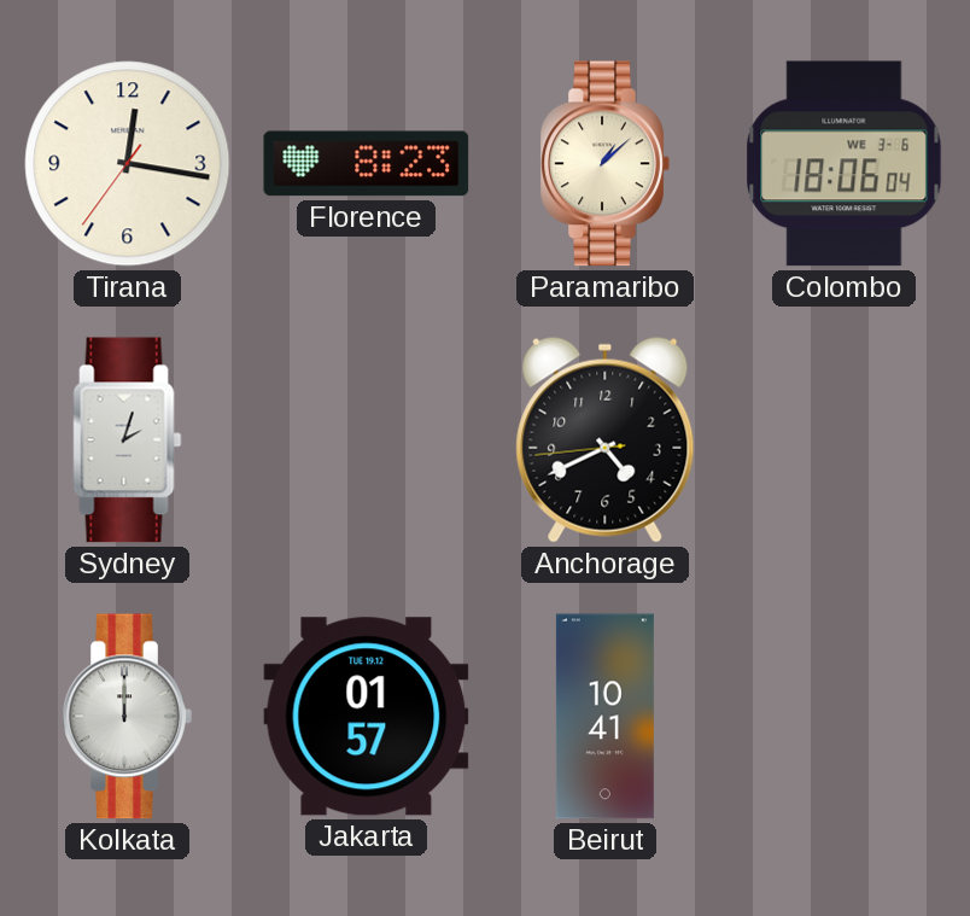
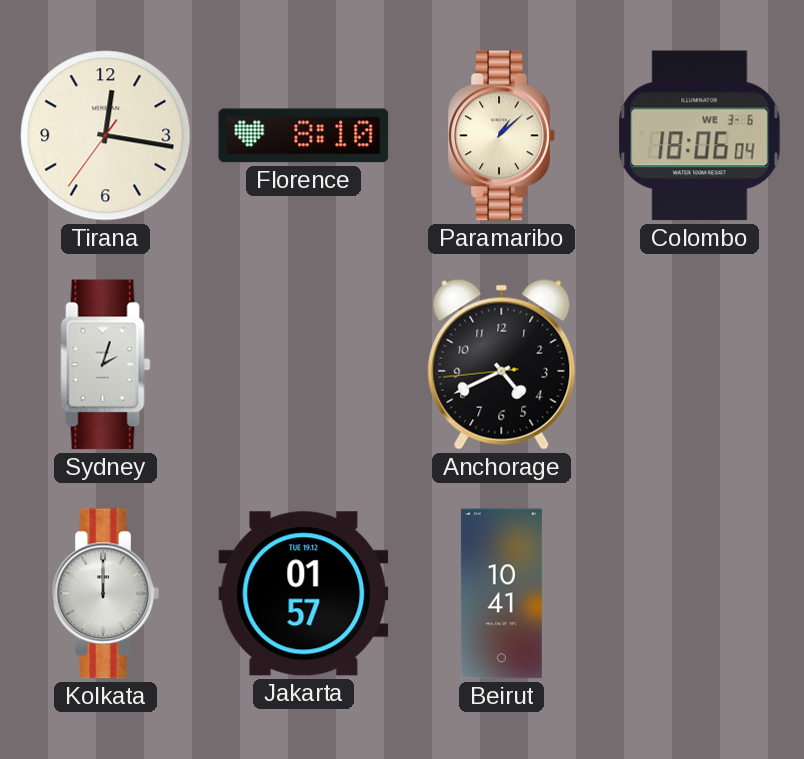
Florence: 8:23 -> 8:10
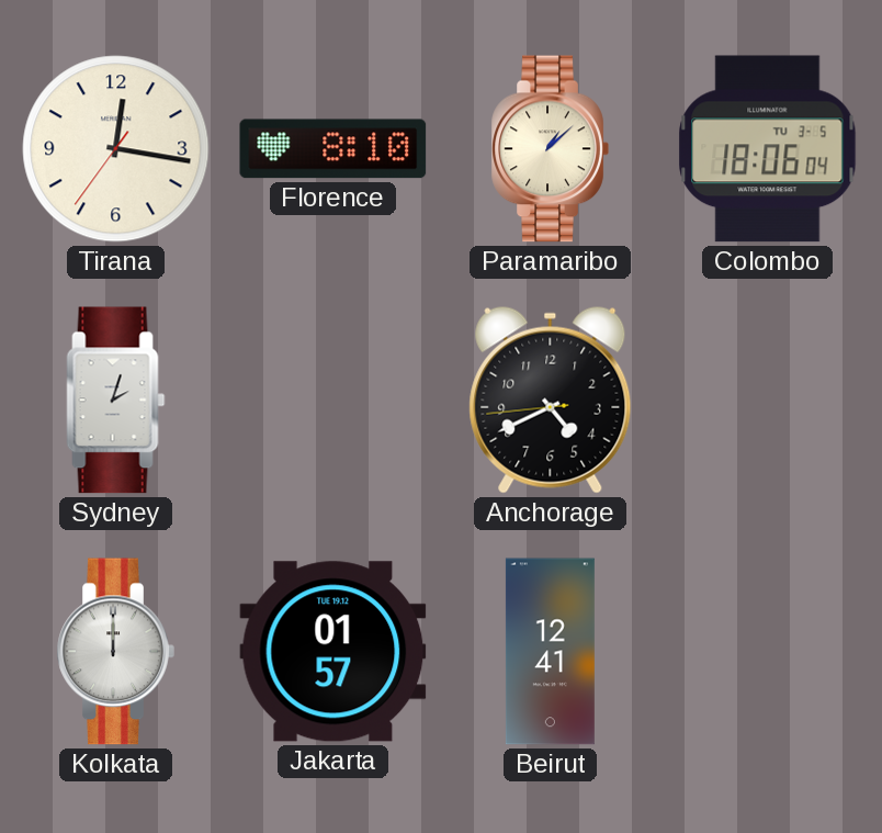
Colombo date: WE 3-6 -> TU 3-5
Beirut: 10:41 -> 12:41
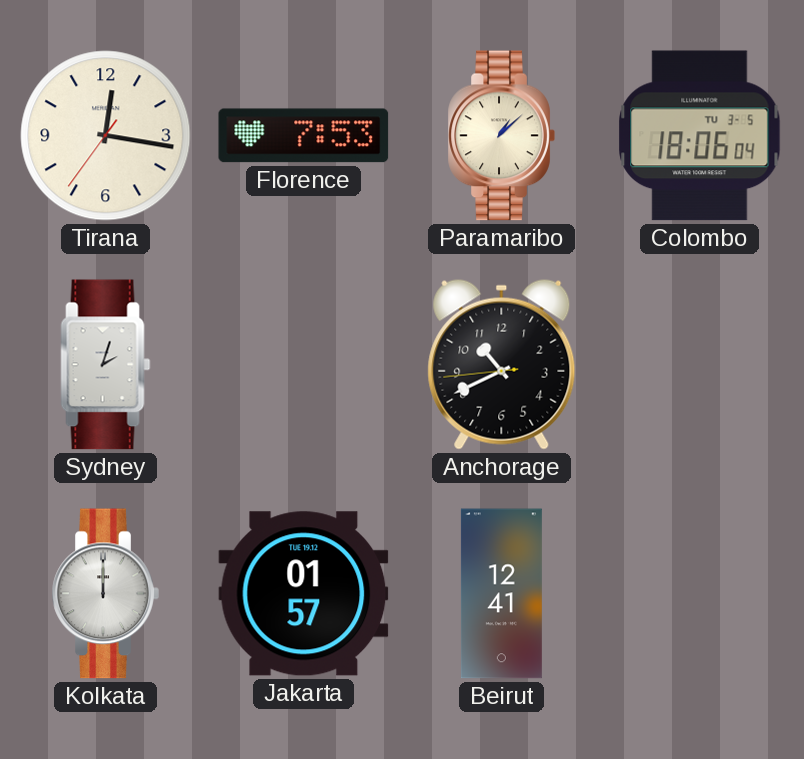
Florence: 8:10 -> 7:53
Anchorage: 4:40 -> 10:40
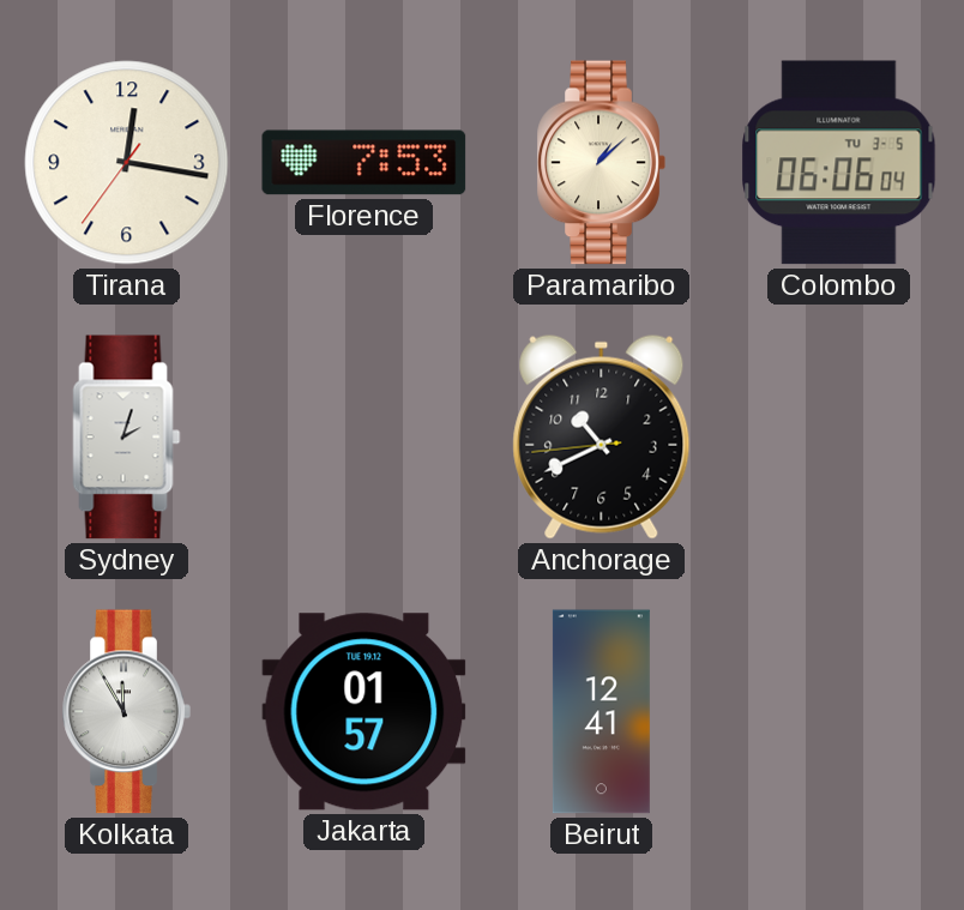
Colombo: 18:06 -> 06:06
Kolkata: 12:00 -> 11:55
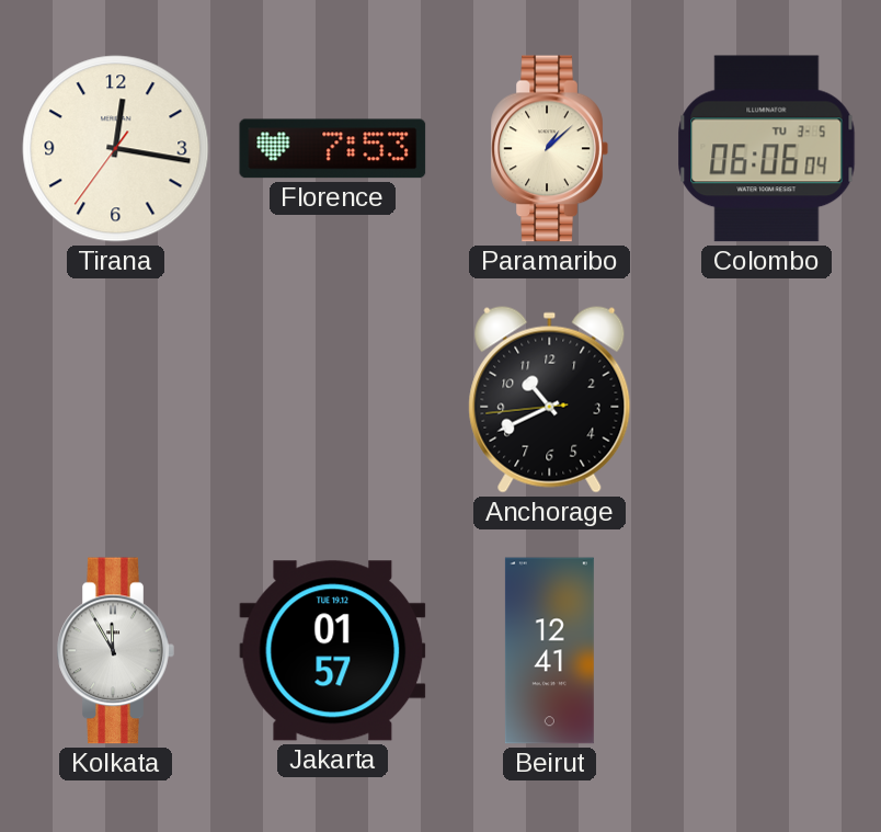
Sydney: 2:03 -> none
